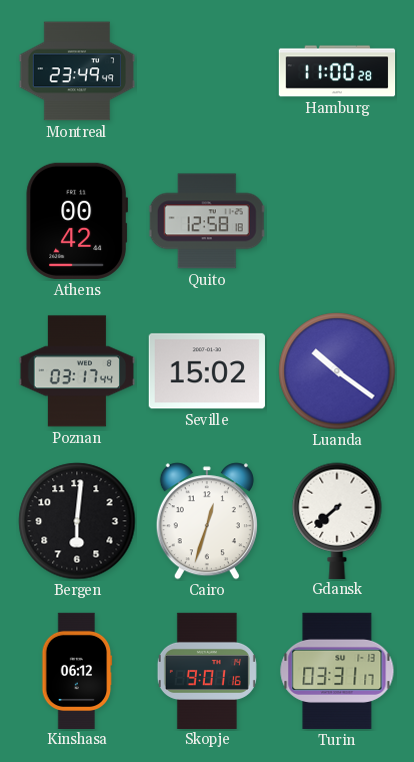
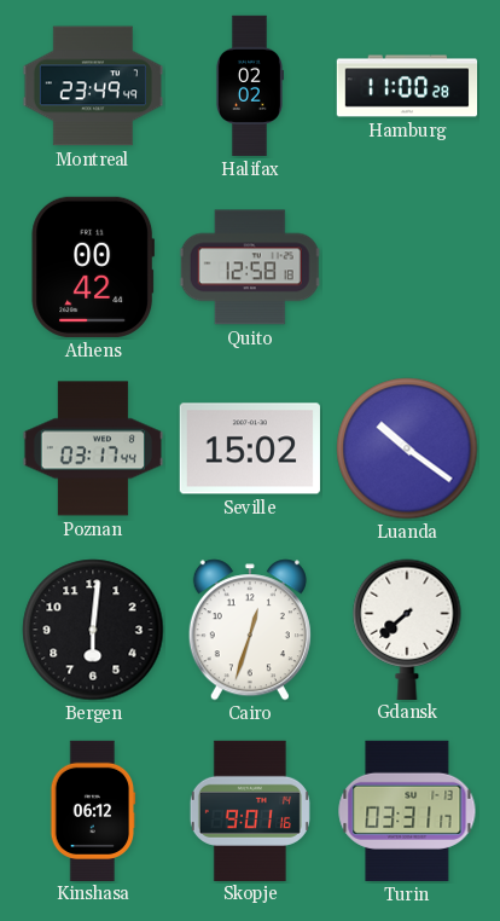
Halifax: none -> 02:02
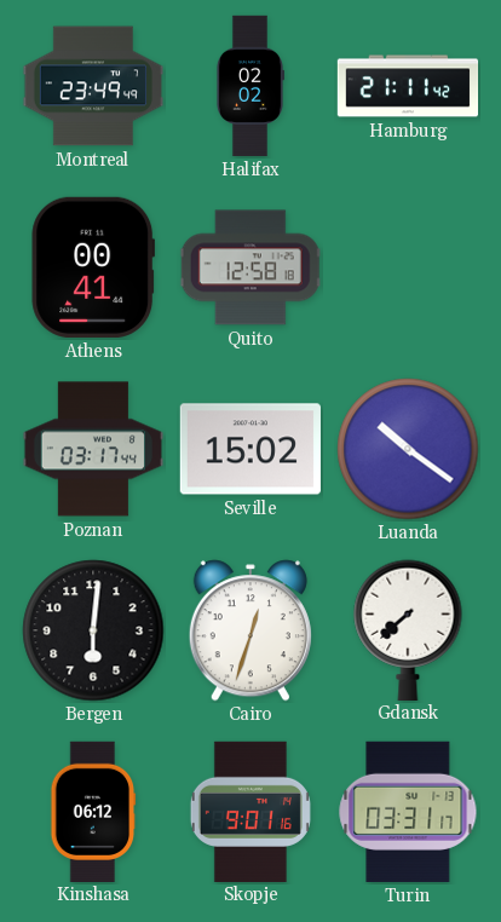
Hamburg: 11:00 -> 21:11
Athens: 00:42 -> 00:41
